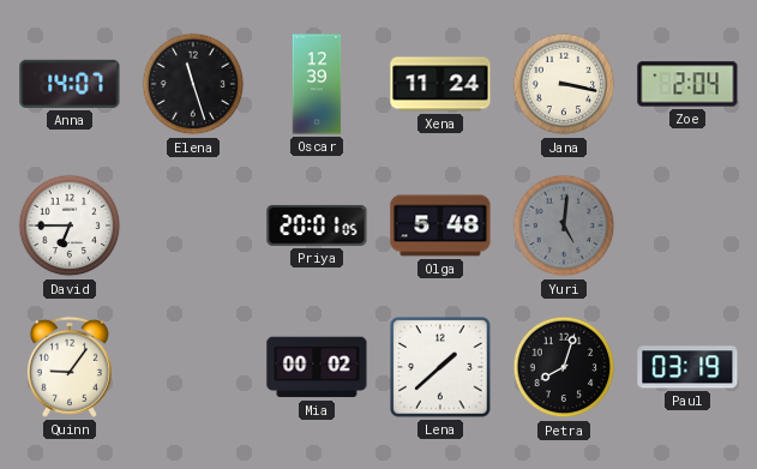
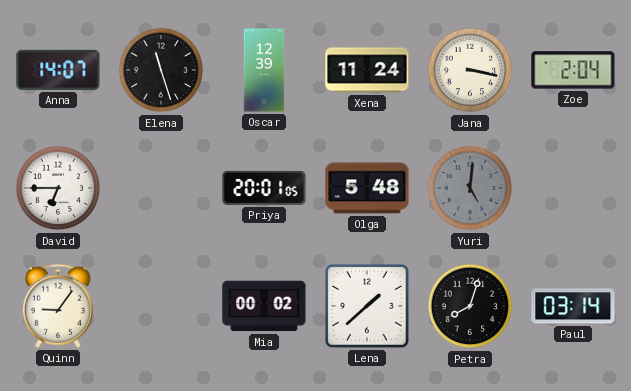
Paul: 03:19 -> 03:14
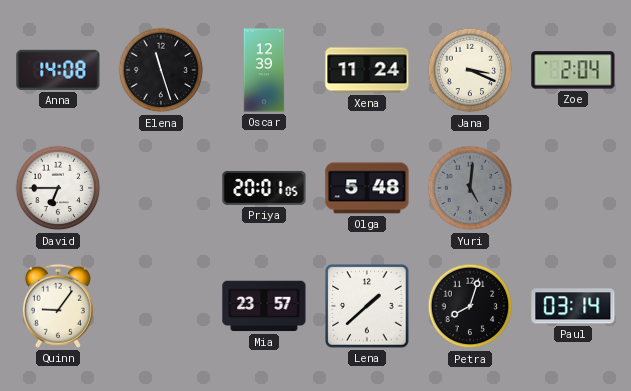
Anna: 14:07 -> 14:08
Jana: 3:17 -> 3:19
Mia: 00:02 -> 23:57
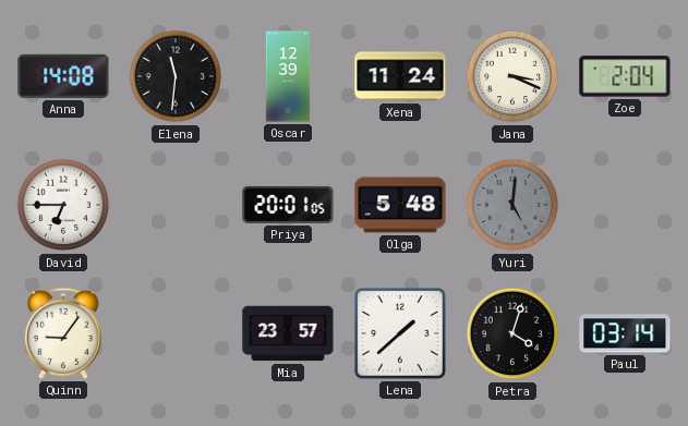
Elena: 11:27 -> 11:31
Petra: 8:03 -> 4:03
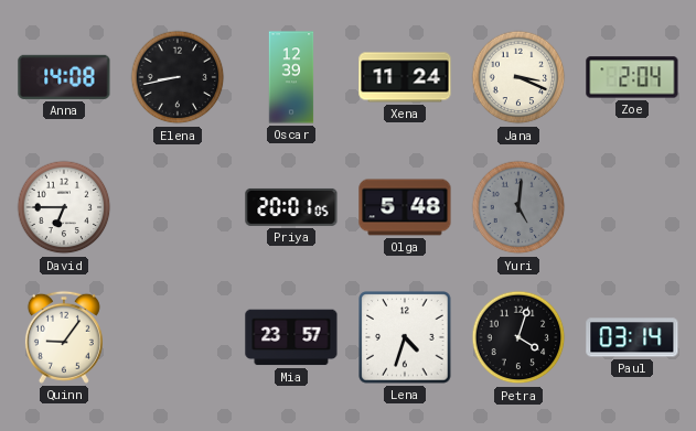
Elena: 11:31 -> 8:43
Lena: 1:38 -> 4:33
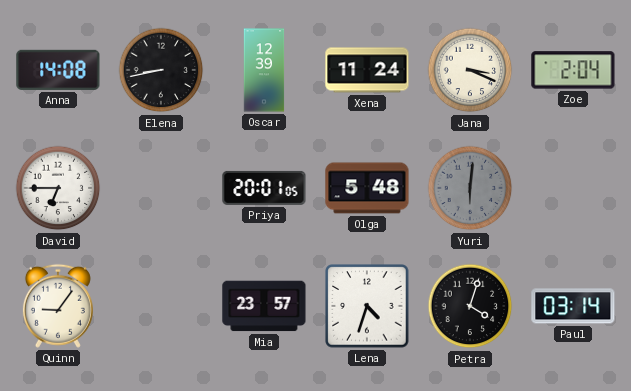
Yuri: 5:01 -> 6:01
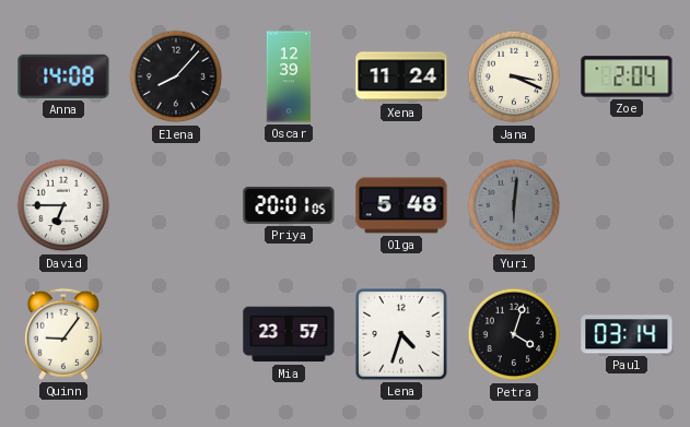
Elena: 8:43 -> 8:07
